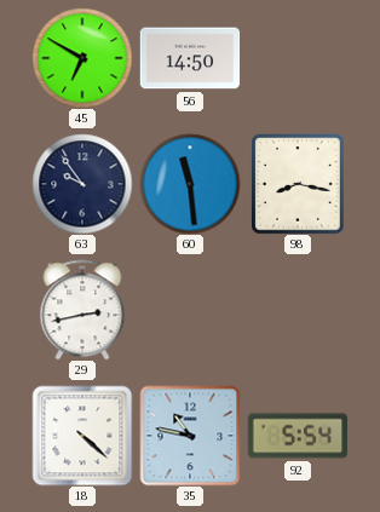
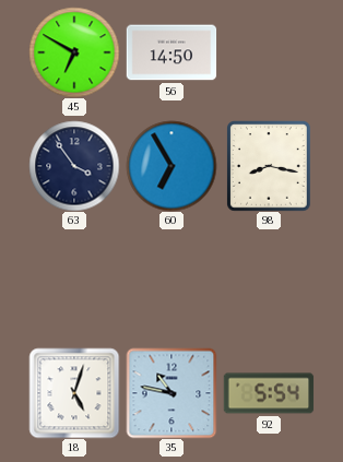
63: 9:54 -> 3:54
60: 11:29 -> 6:55
29: 2:43 -> none
18: 4:22 -> 5:03
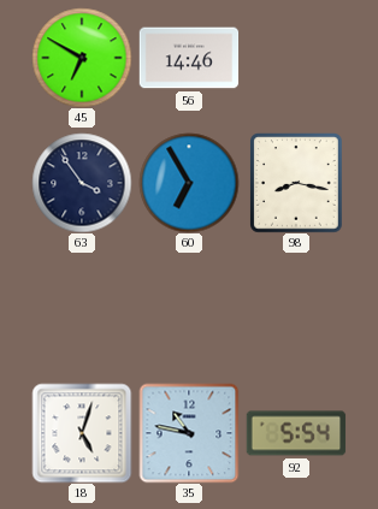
56: 14:50 -> 14:46
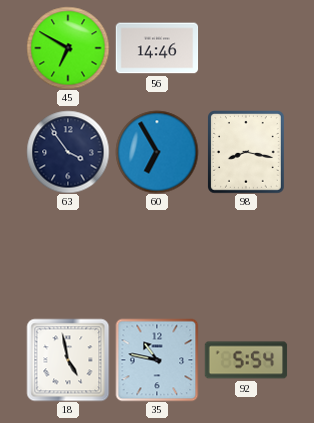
18: 5:03 -> 4:58
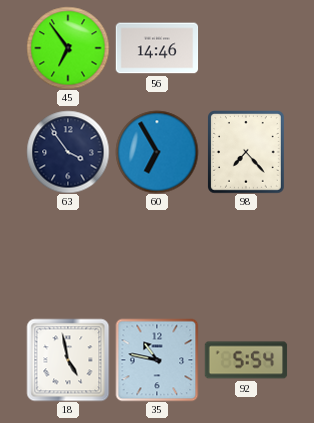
45: 6:50 -> 6:54
98: 8:17 -> 7:23
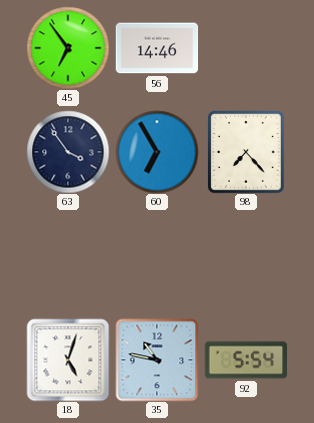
18: 4:58 -> 5:03
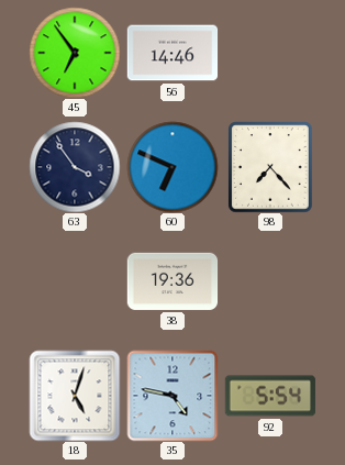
60: 6:55 -> 6:49
38: none -> 19:36
35: 10:47 -> 4:47
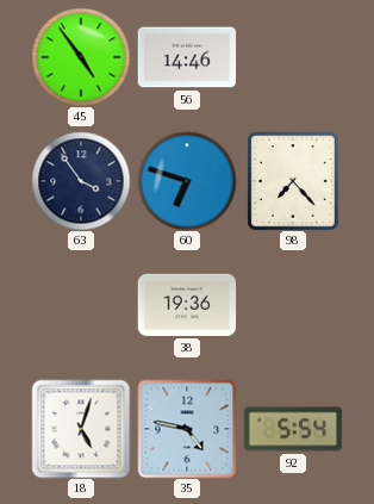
45: 6:54 -> 4:54
60: 6:49 -> 6:48
